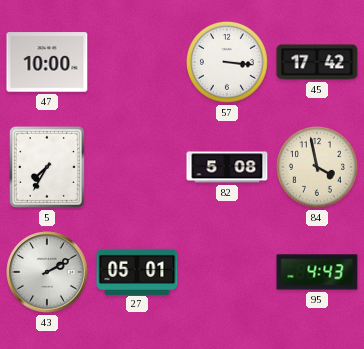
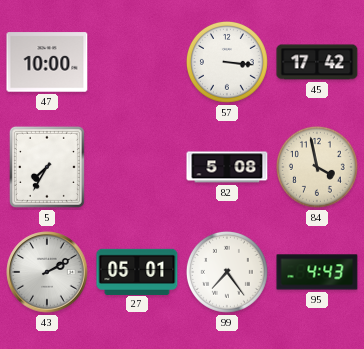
99: none -> 7:24
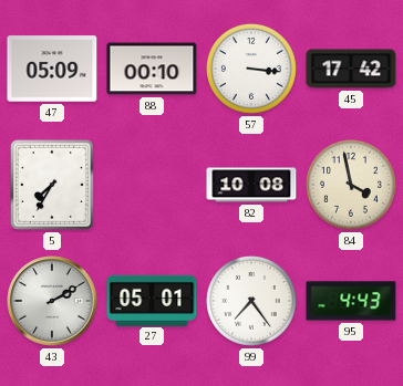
47: 10:00 -> 05:09
88: none -> 00:10
82: 5:08 -> 10:08
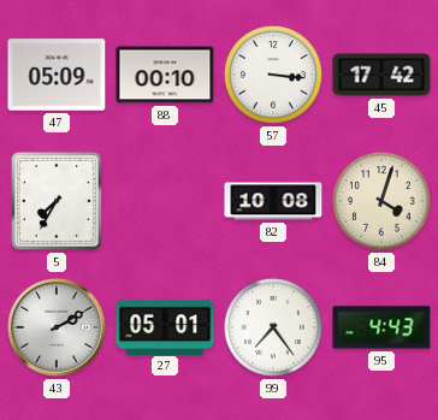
84: 3:58 -> 4:03
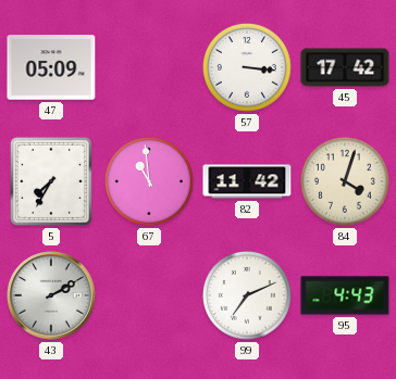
88: 00:10 -> none
67: none -> 10:59
82: 10:08 -> 11:42
27: 05:01 -> none
99: 7:24 -> 7:11
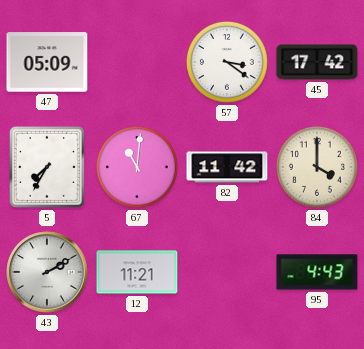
57: 3:16 -> 3:21
67: 10:59 -> 11:01
84: 4:03 -> 4:00
12: none -> 11:21
99: 7:11 -> none
